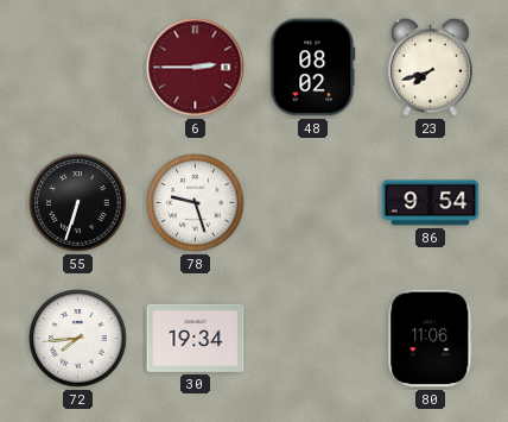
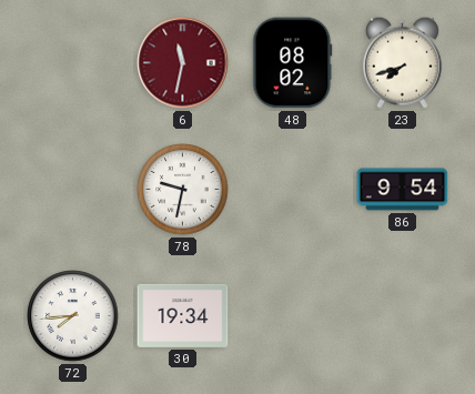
6: 2:45 -> 11:32
55: 6:33 -> none
78: 9:27 -> 9:32
80: 11:06 -> none
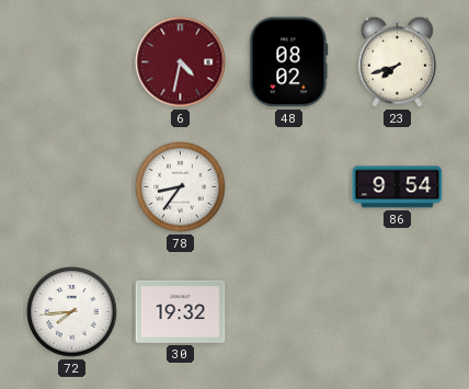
6: 11:32 -> 4:32
78: 9:32 -> 8:36
30: 19:34 -> 19:32
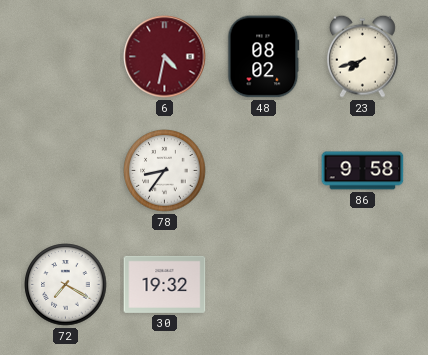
86: 9:54 -> 9:58
72: 7:44 -> 7:20
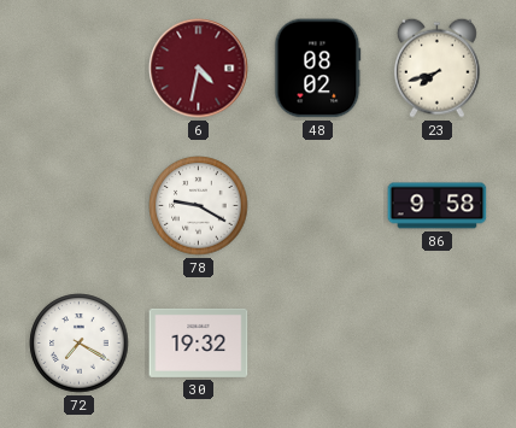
78: 8:36 -> 9:20
